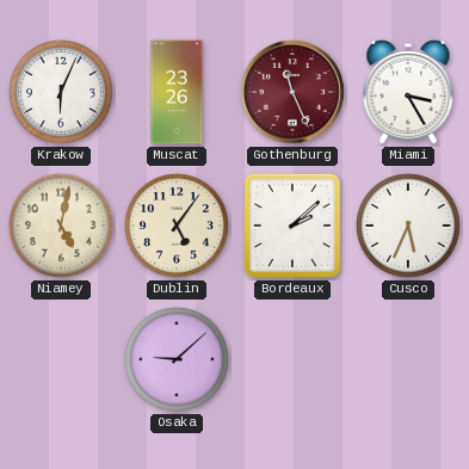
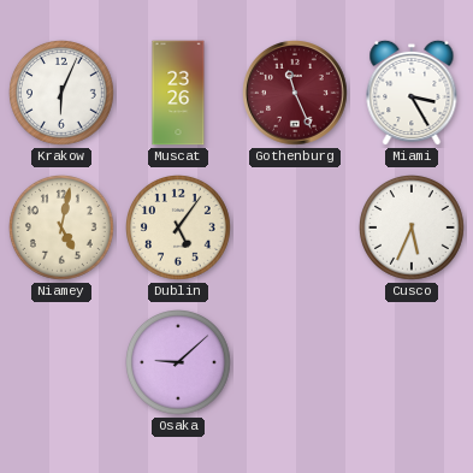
Bordeaux: 2:08 -> none
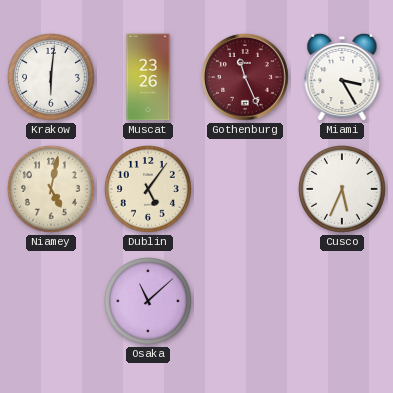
Krakow: 6:04 -> 6:01
Osaka: 9:08 -> 11:08
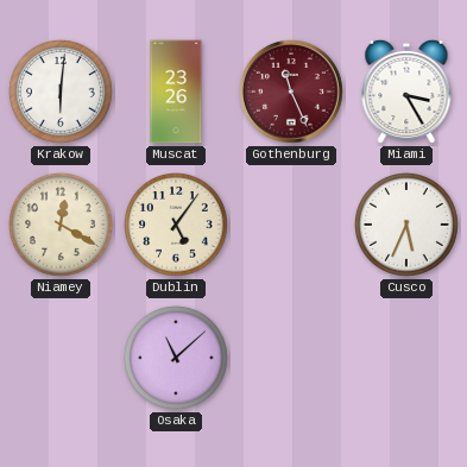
Niamey: 5:02 -> 12:20
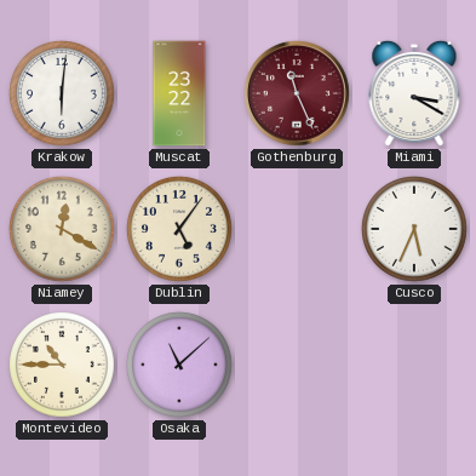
Muscat: 23:26 -> 23:22
Miami: 3:25 -> 3:20
Montevideo: none -> 10:45
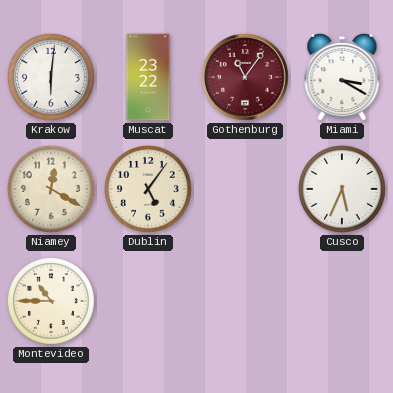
Gothenburg: 11:26 -> 11:06
Osaka: 11:08 -> none
